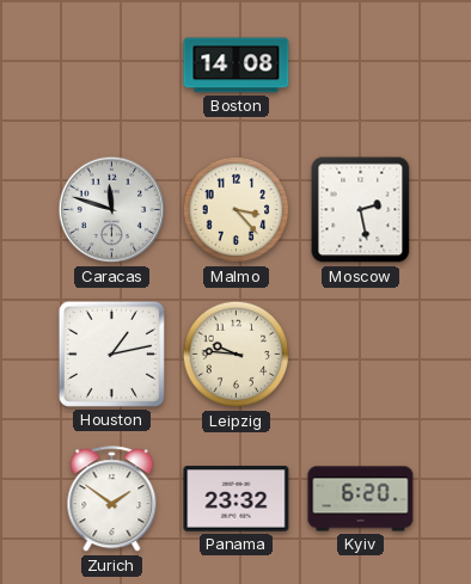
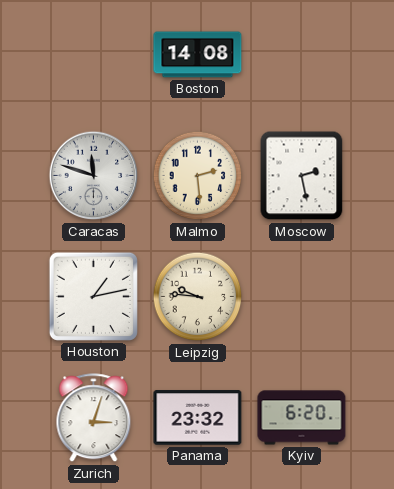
Malmo: 3:23 -> 2:29
Zurich: 1:51 -> 3:03
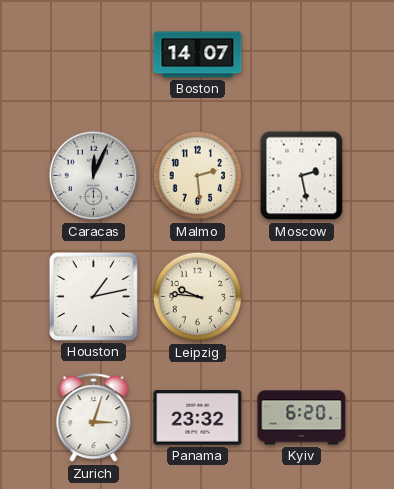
Boston: 14:08 -> 14:07
Caracas: 11:48 -> 12:04
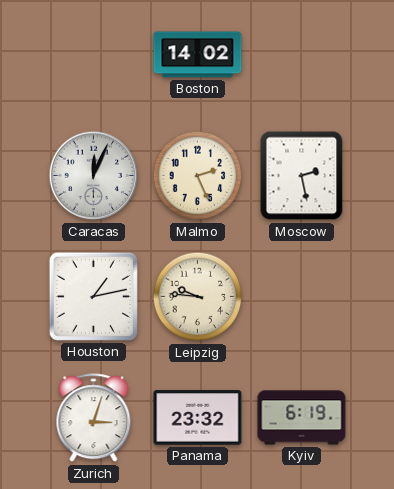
Boston: 14:07 -> 14:02
Malmo: 2:29 -> 2:26
Kyiv: 6:20 -> 6:19
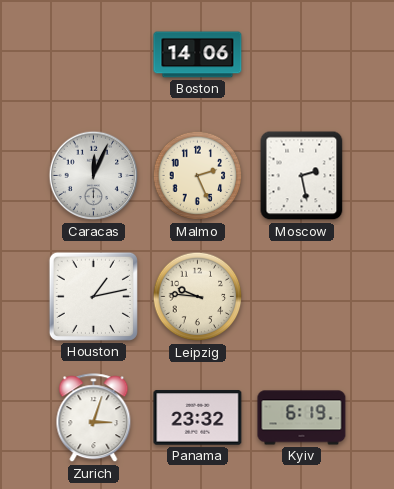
Boston: 14:02 -> 14:06
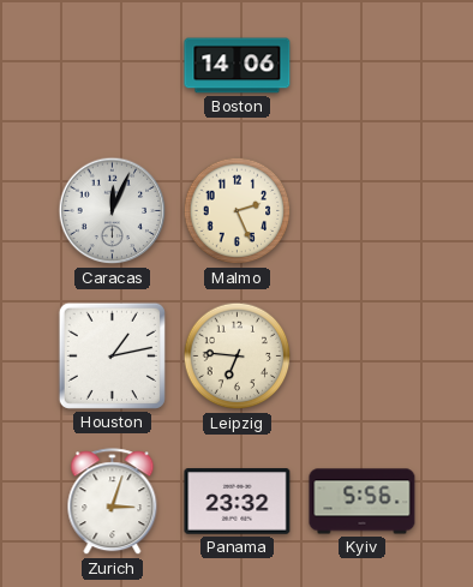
Moscow: 2:28 -> none
Leipzig: 9:46 -> 6:46
Kyiv: 6:19 -> 5:56
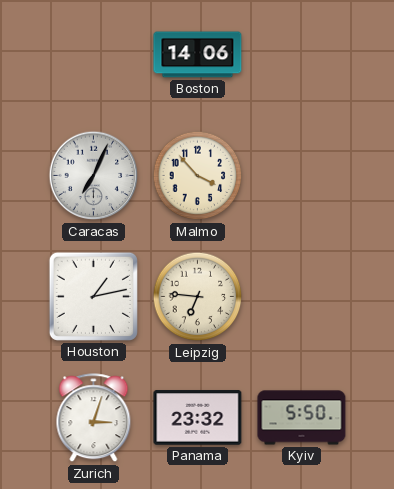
Caracas: 12:04 -> 7:04
Malmo: 2:26 -> 3:53
Kyiv: 5:56 -> 5:50
